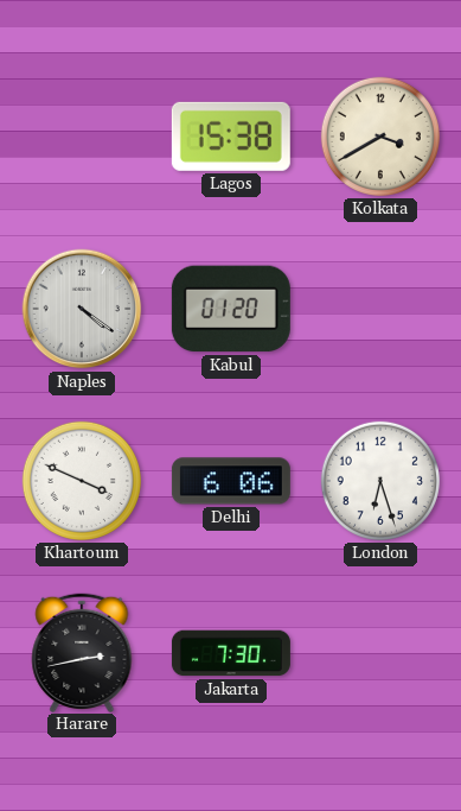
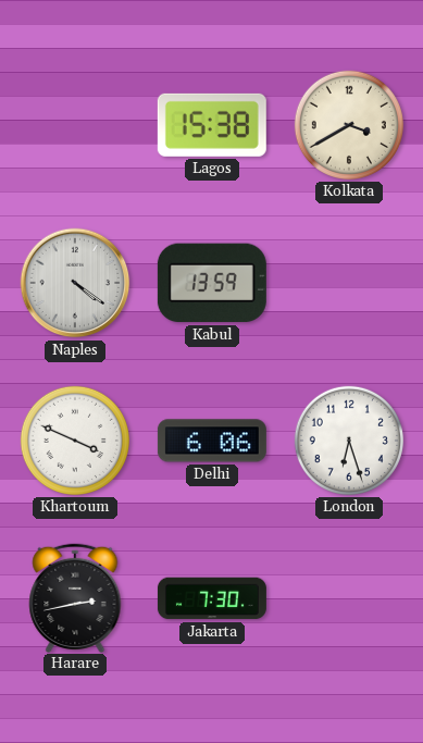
Kabul: 01:20 -> 13:59
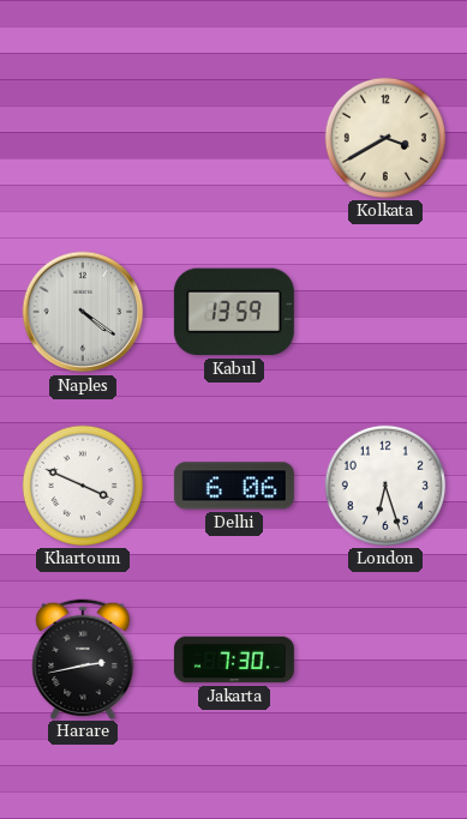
Lagos: 15:38 -> none
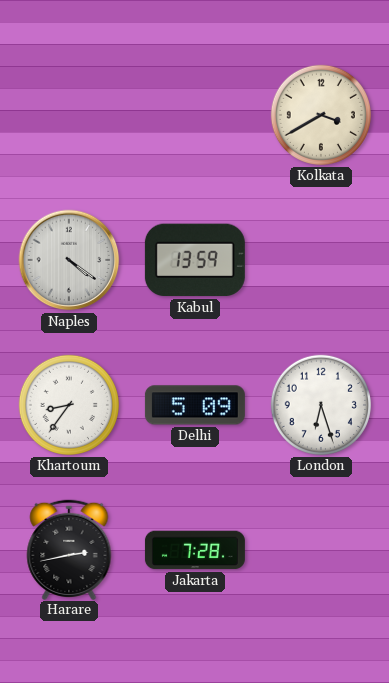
Khartoum: 3:49 -> 8:36
Delhi: 6:06 -> 5:09
Jakarta: 7:30 -> 7:28
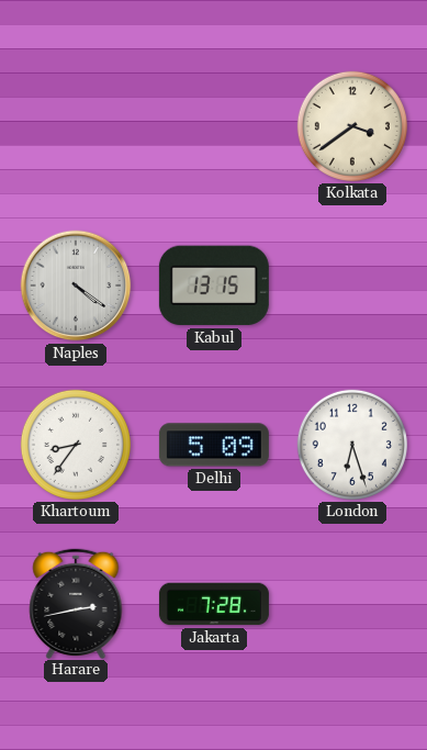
Kolkata: 3:40 -> 3:39
Kabul: 13:59 -> 13:15
